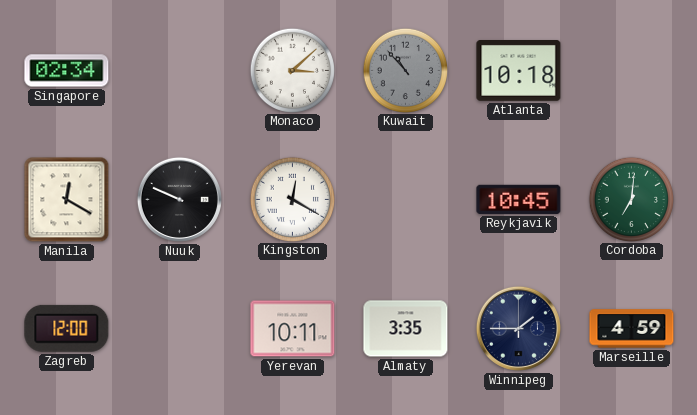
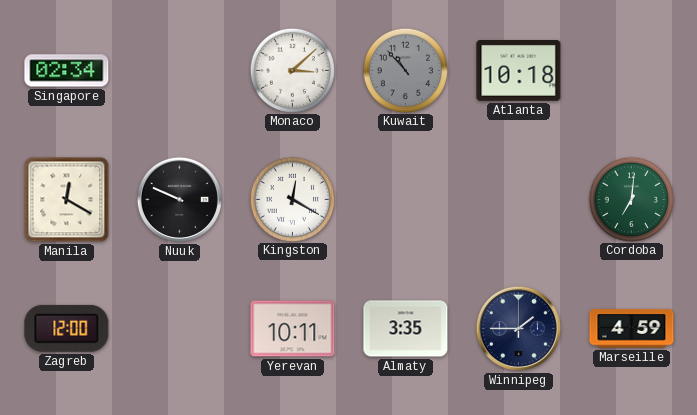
Reykjavik: 10:45 -> none
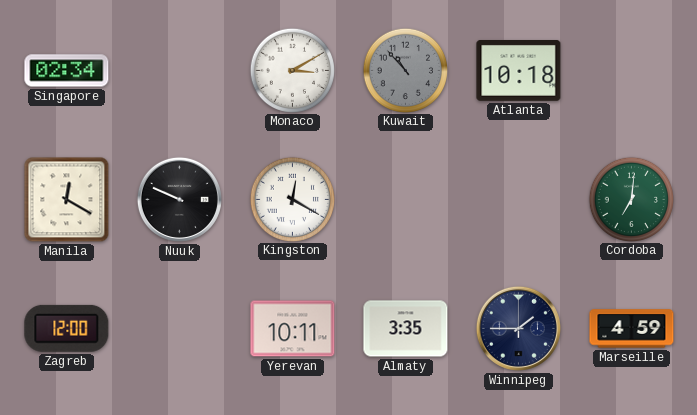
Monaco: 3:08 -> 3:10
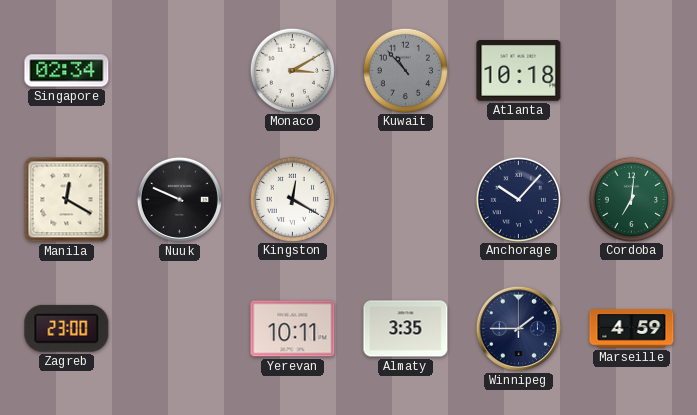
Anchorage: none -> 10:07
Zagreb: 12:00 -> 23:00
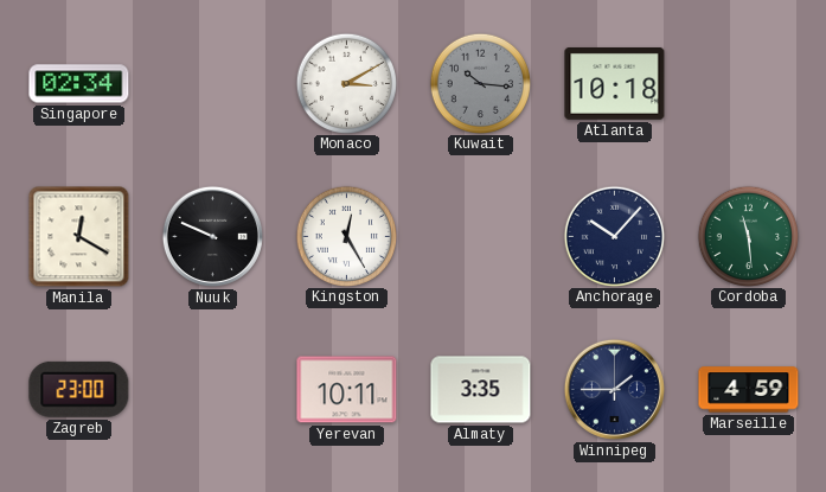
Kuwait: 10:53 -> 10:16
Kingston: 12:20 -> 12:25
Cordoba: 7:01 -> 11:29
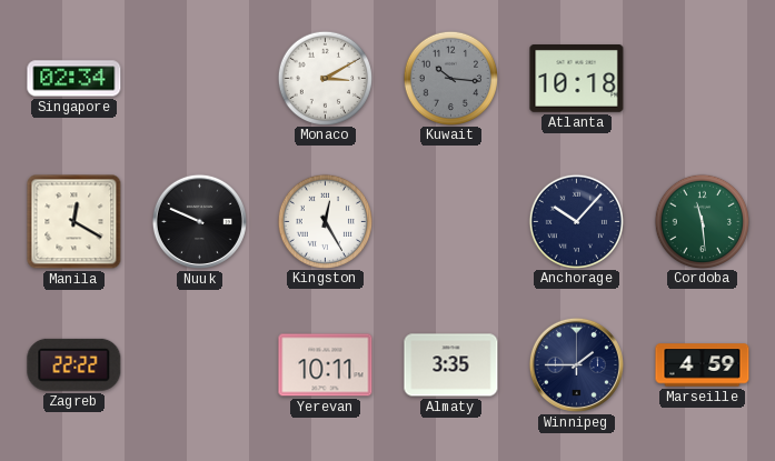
Zagreb: 23:00 -> 22:22
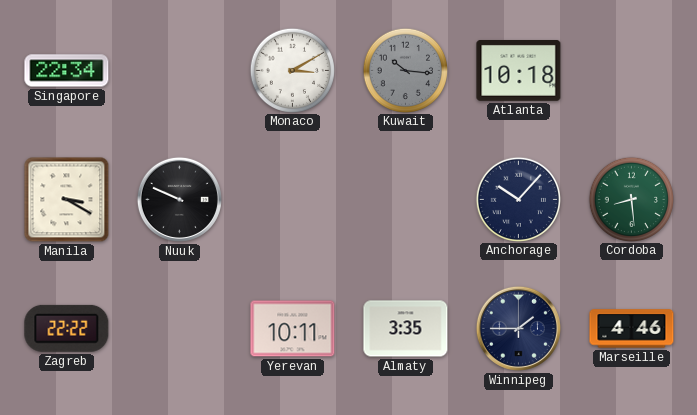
Singapore: 02:34 -> 22:34
Manila: 12:20 -> 3:20
Kingston: 12:25 -> none
Cordoba: 11:29 -> 8:29
Marseille: 4:59 -> 4:46
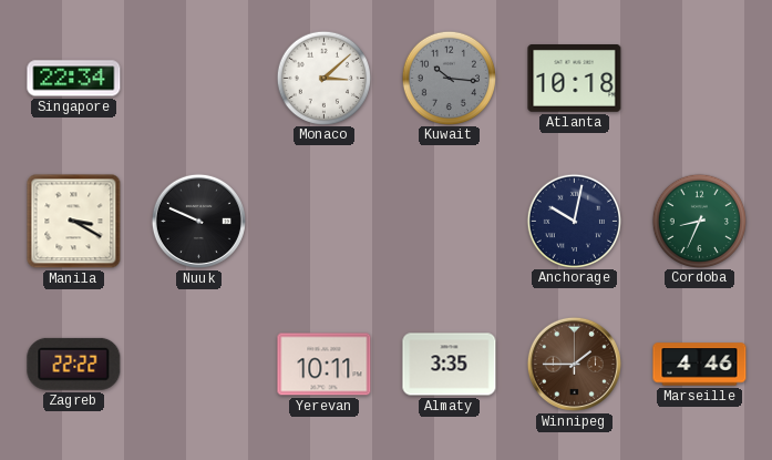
Monaco: 3:10 -> 3:08
Anchorage: 10:07 -> 10:02
Cordoba: 8:29 -> 8:34
Winnipeg dial: navy -> brown
